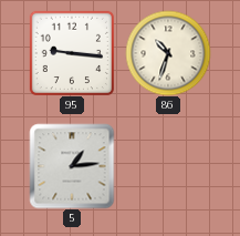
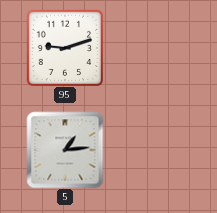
95: 9:16 -> 9:12
86: 10:33 -> none
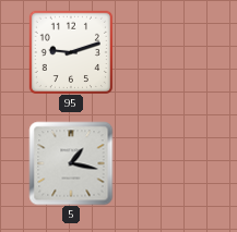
5: 1:14 -> 1:17
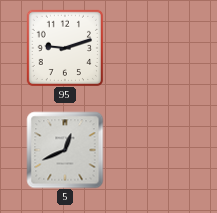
5: 1:17 -> 12:41
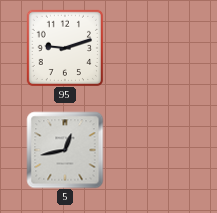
5: 12:41 -> 12:43
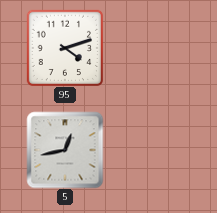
95: 9:12 -> 4:12
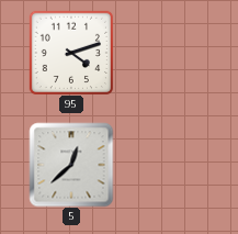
5: 12:43 -> 12:38
